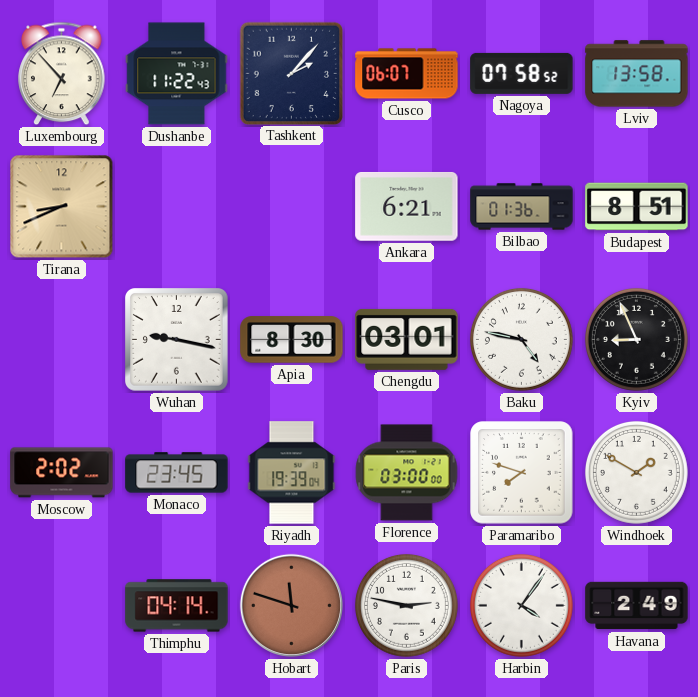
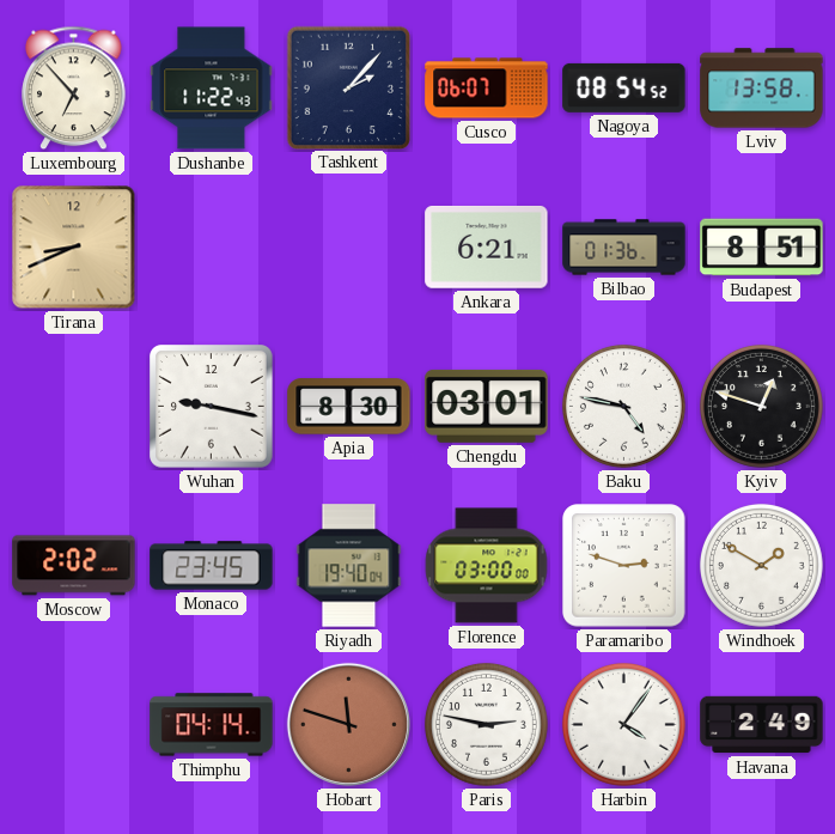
Nagoya: 07:58 -> 08:54
Kyiv: 8:56 -> 12:48
Riyadh: 19:39 -> 19:40
Paramaribo: 7:48 -> 2:48
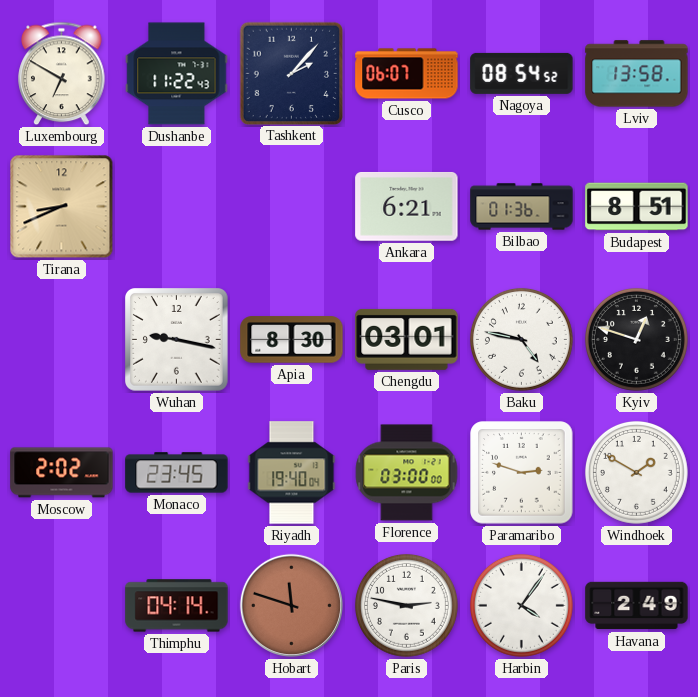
Luxembourg: 6:53 -> 6:50
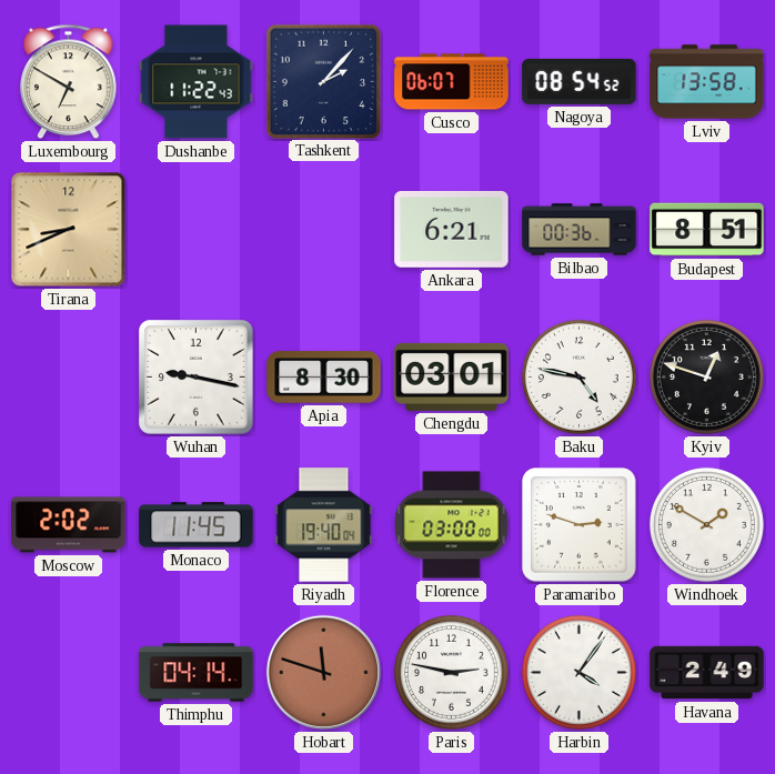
Bilbao: 01:36 -> 00:36
Monaco: 23:45 -> 11:45
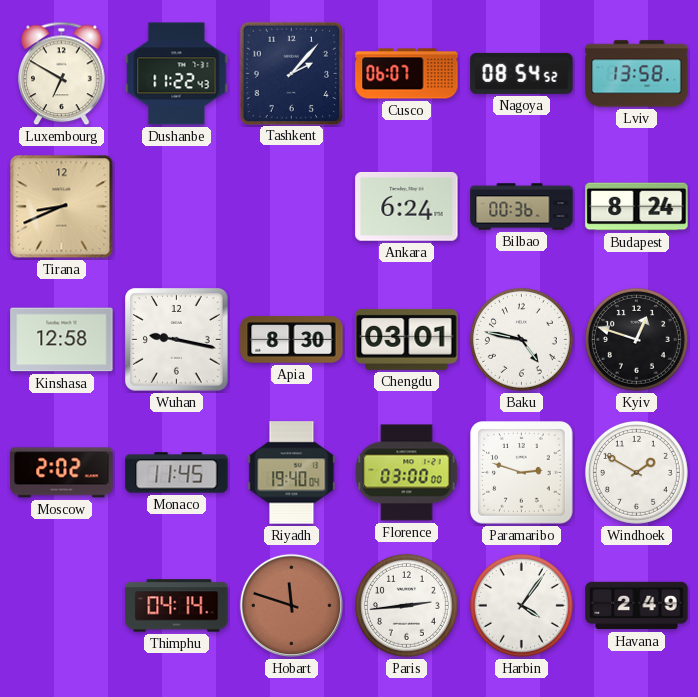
Ankara: 6:21 -> 6:24
Budapest: 8:51 -> 8:24
Kinshasa: none -> 12:58
Paris: 2:47 -> 2:44
